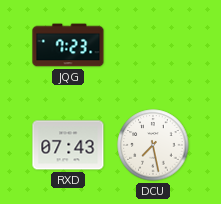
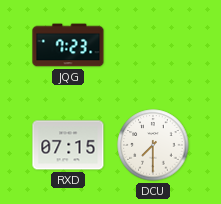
RXD: 07:43 -> 07:15
DCU: 7:28 -> 7:30
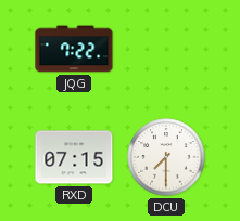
JQG: 7:23 -> 7:22
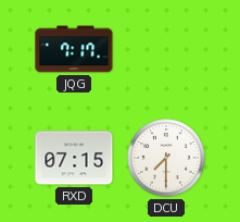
JQG: 7:22 -> 7:17
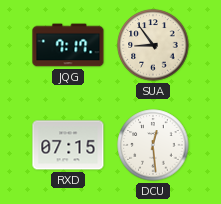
SUA: none -> 8:54
DCU: 7:30 -> 12:29
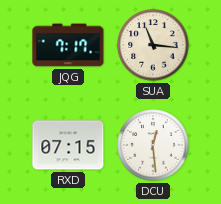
SUA: 8:54 -> 11:16
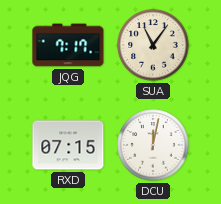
SUA: 11:16 -> 11:06
DCU: 12:29 -> 12:02
